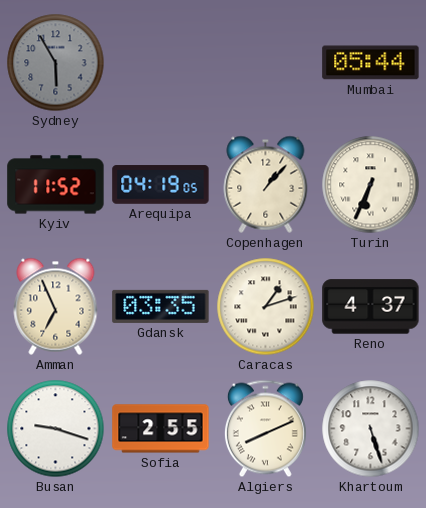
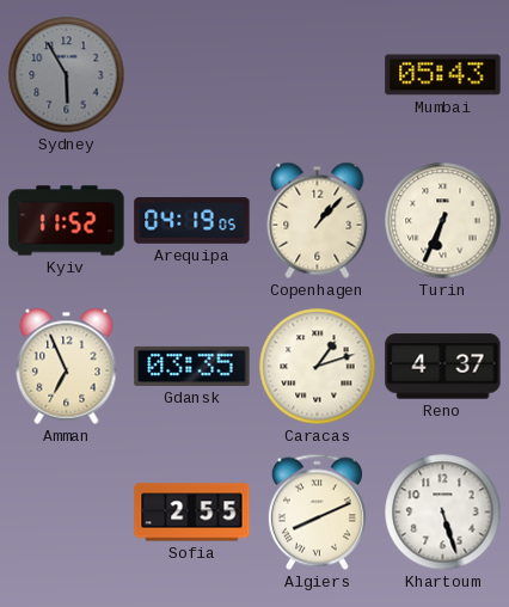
Mumbai: 05:44 -> 05:43
Busan: 9:18 -> none
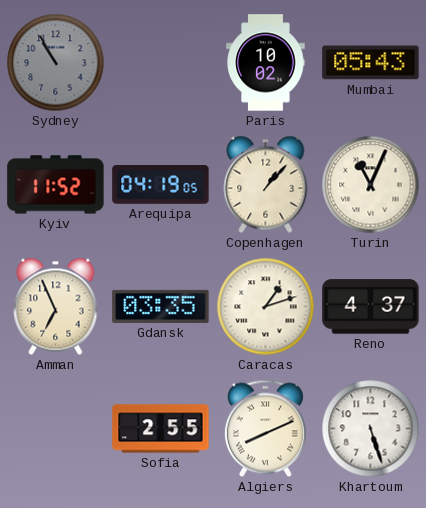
Sydney: 5:55 -> 10:55
Paris: none -> 10:02
Turin: 6:34 -> 11:04
